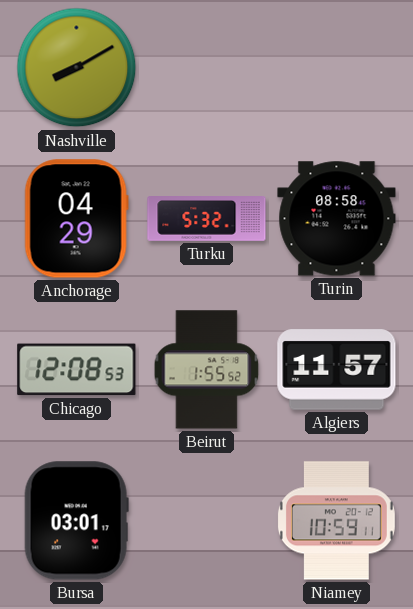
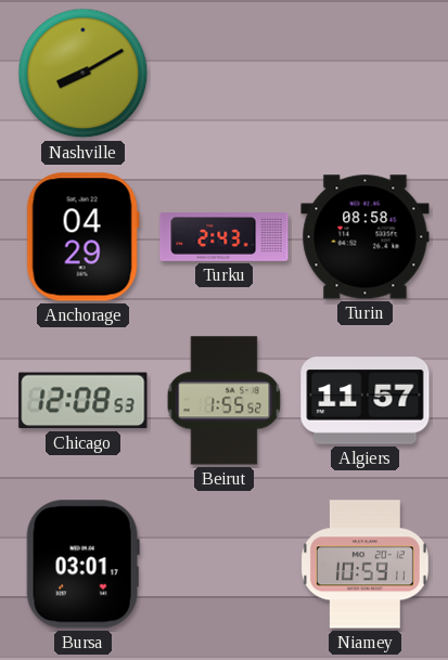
Turku: 5:32 -> 2:43
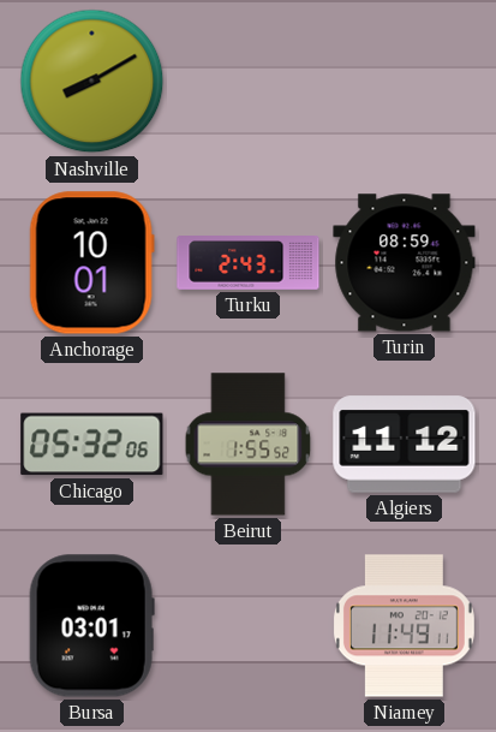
Anchorage: 04:29 -> 10:01
Turin: 08:58 -> 08:59
Chicago: 12:08 -> 05:32
Algiers: 11:57 -> 11:12
Niamey: 10:59 -> 11:49
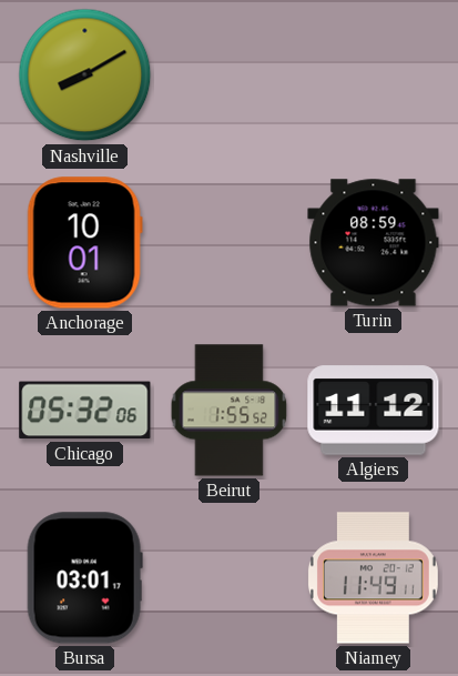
Turku: 2:43 -> none
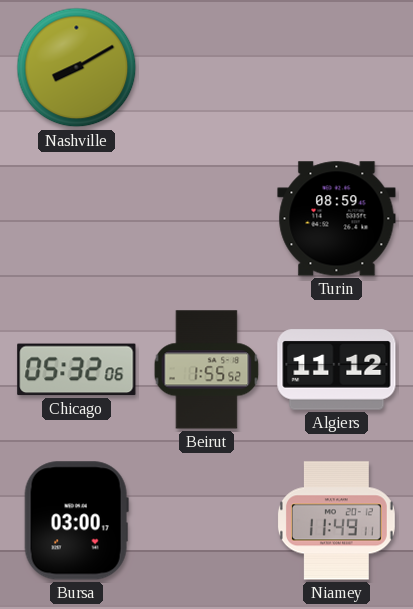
Anchorage: 10:01 -> none
Bursa: 03:01 -> 03:00
